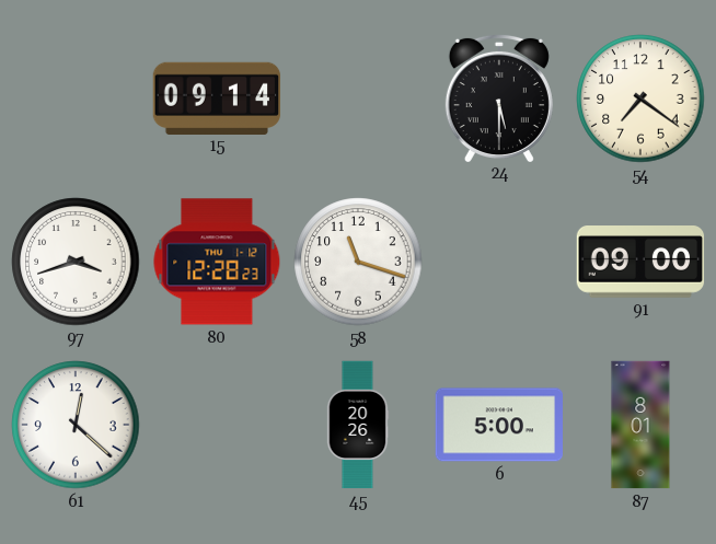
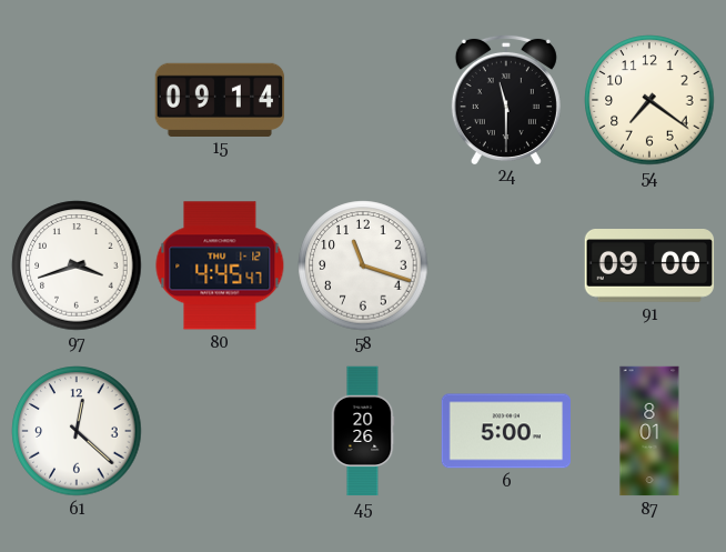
24: 5:30 -> 11:30
80: 12:28 -> 4:45
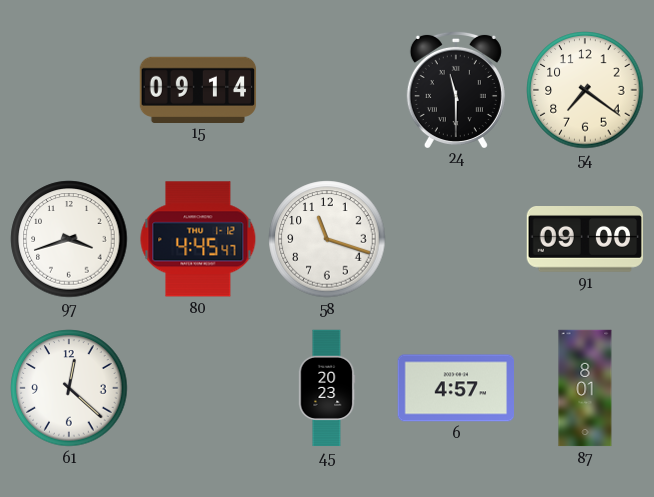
45: 20:26 -> 20:23
6: 5:00 -> 4:57
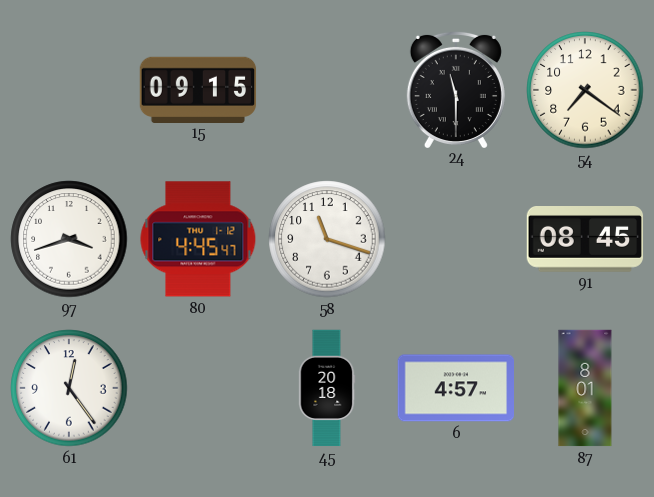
15: 09:14 -> 09:15
91: 09:00 -> 08:45
61: 12:22 -> 12:24
45: 20:23 -> 20:18
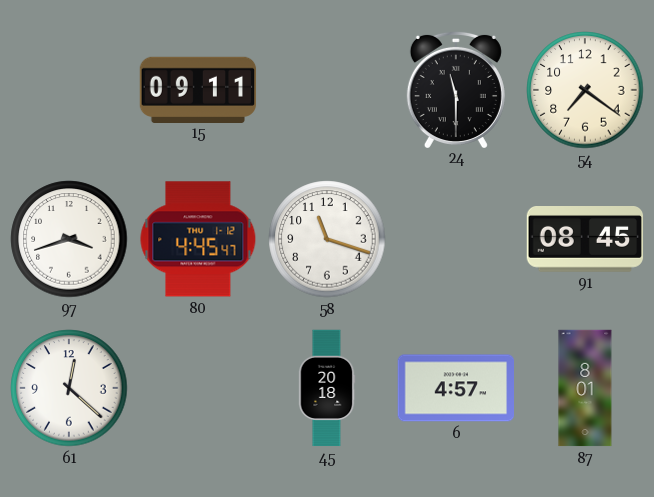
15: 09:15 -> 09:11
61: 12:24 -> 12:22
